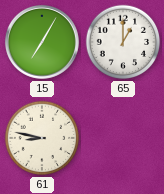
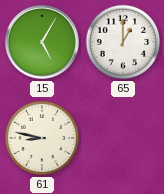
15: 7:05 -> 5:05
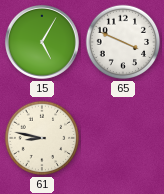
65: 1:00 -> 3:49
